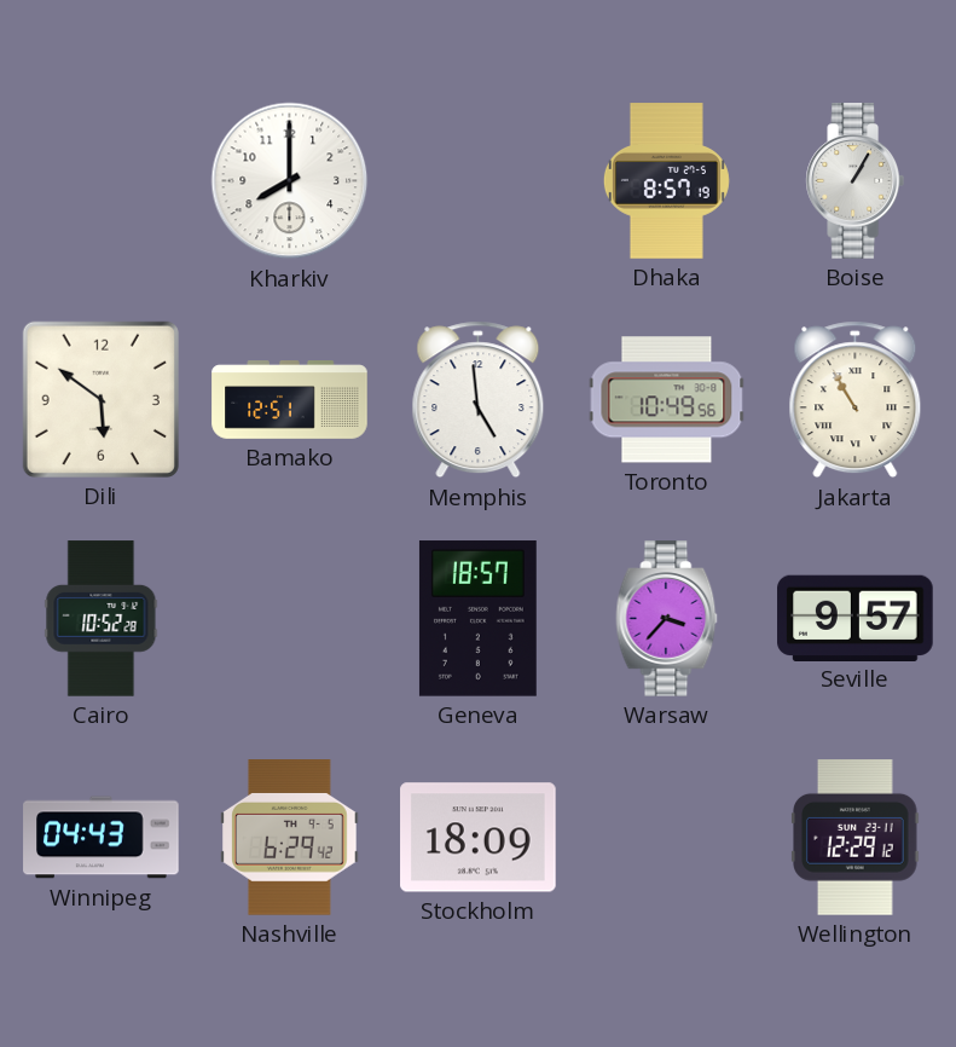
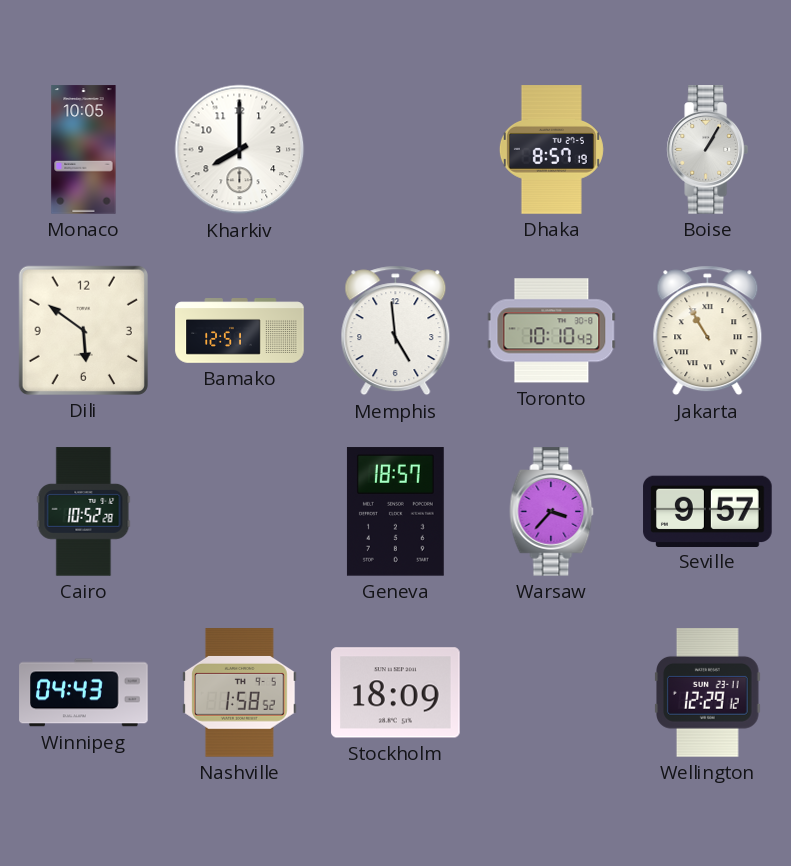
Monaco: none -> 10:05
Toronto: 10:49 -> 10:10
Nashville: 6:29 -> 1:58
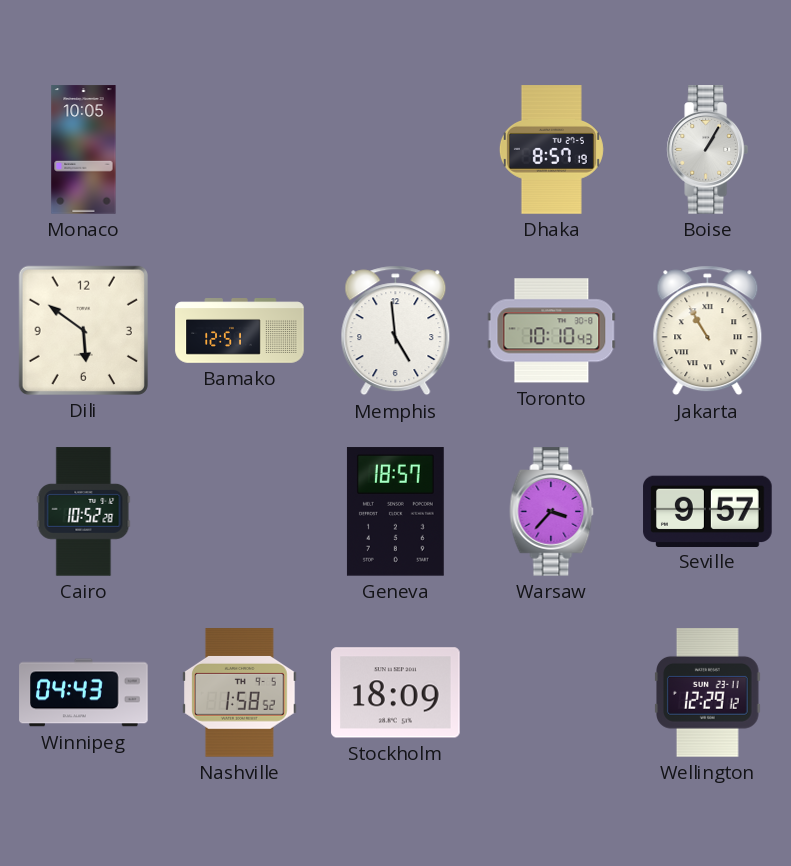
Kharkiv: 8:00 -> none
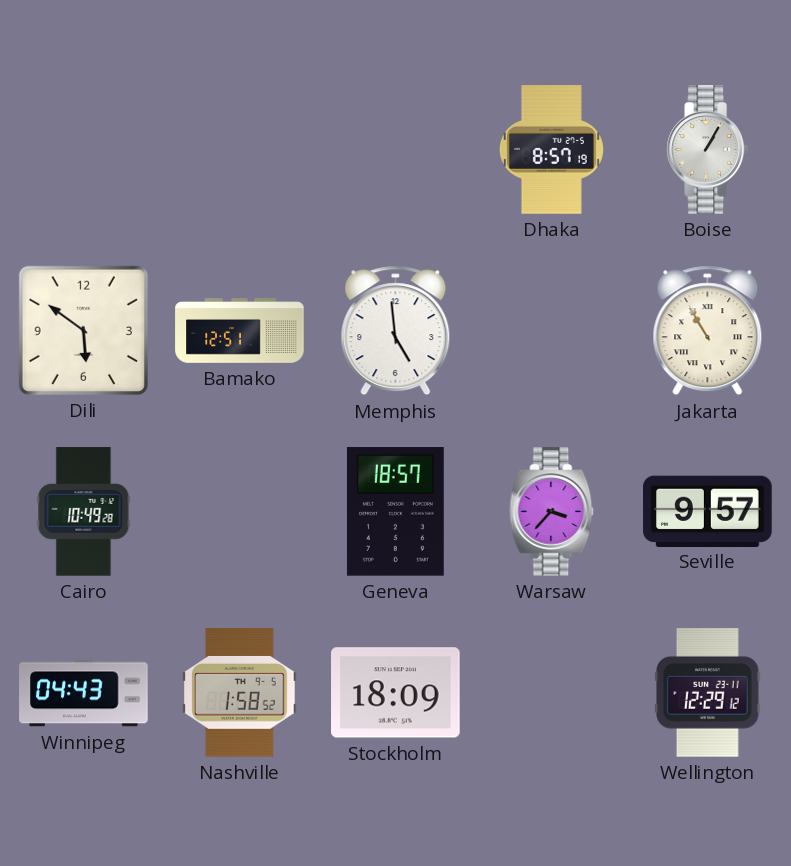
Monaco: 10:05 -> none
Toronto: 10:10 -> none
Cairo: 10:52 -> 10:49
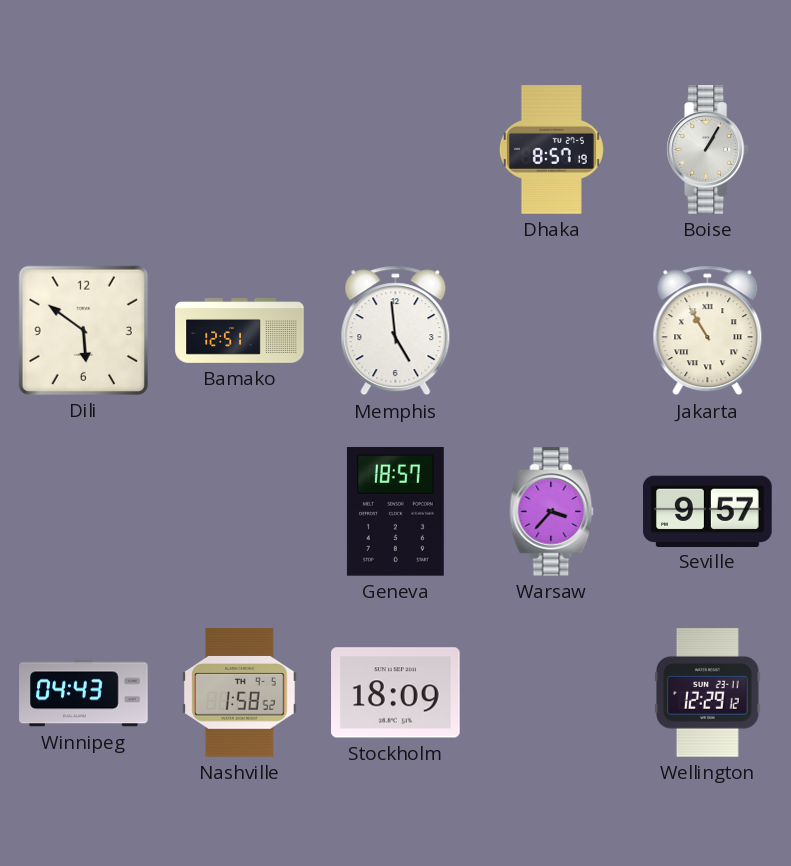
Cairo: 10:49 -> none
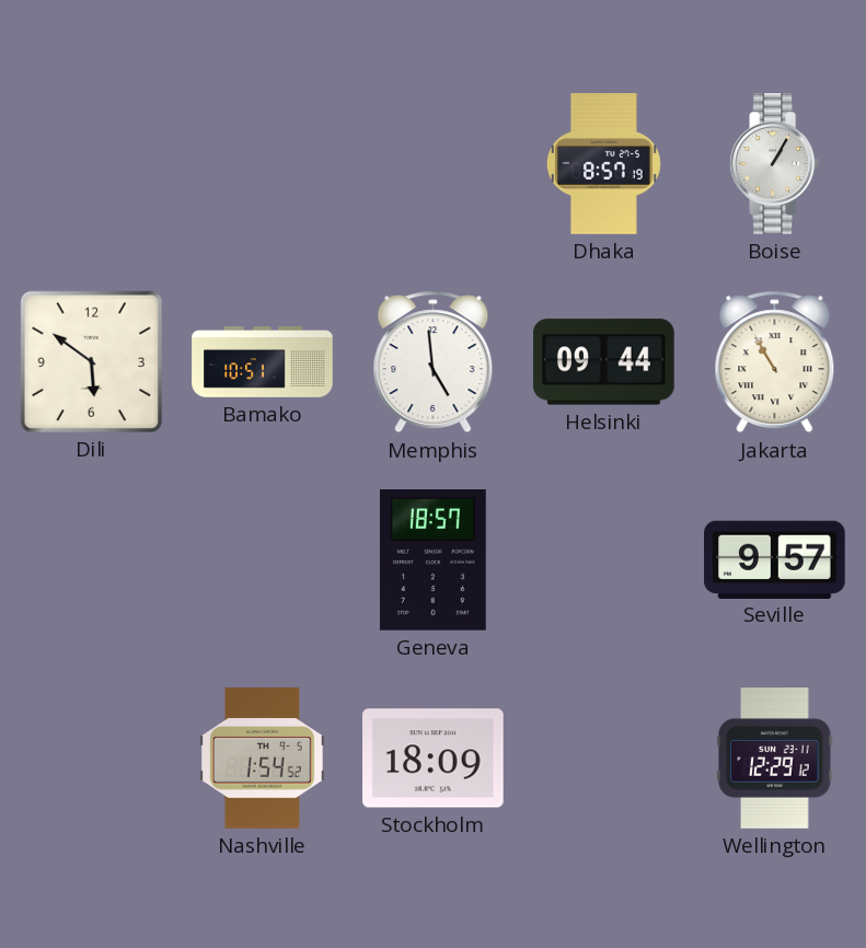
Bamako: 12:51 -> 10:51
Helsinki: none -> 09:44
Warsaw: 3:37 -> none
Winnipeg: 04:43 -> none
Nashville: 1:58 -> 1:54
